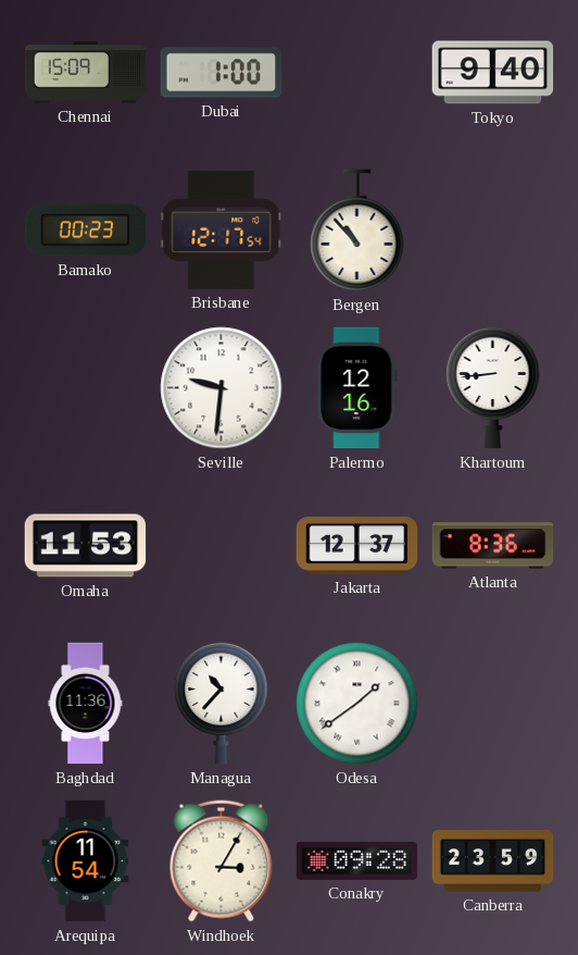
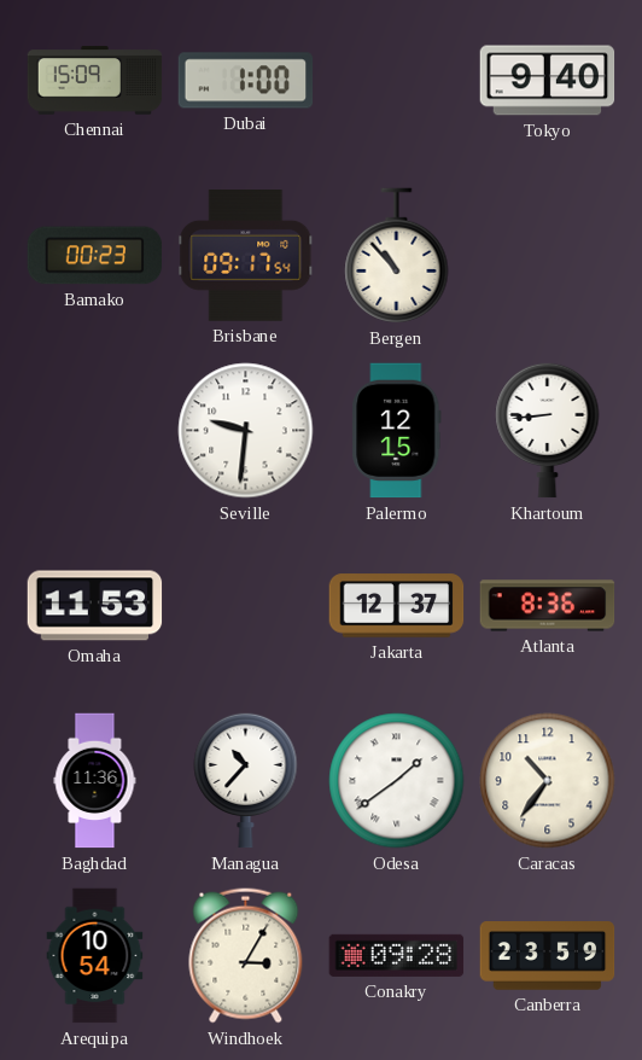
Brisbane: 12:17 -> 09:17
Palermo: 12:16 -> 12:15
Caracas: none -> 10:36
Arequipa: 11:54 -> 10:54
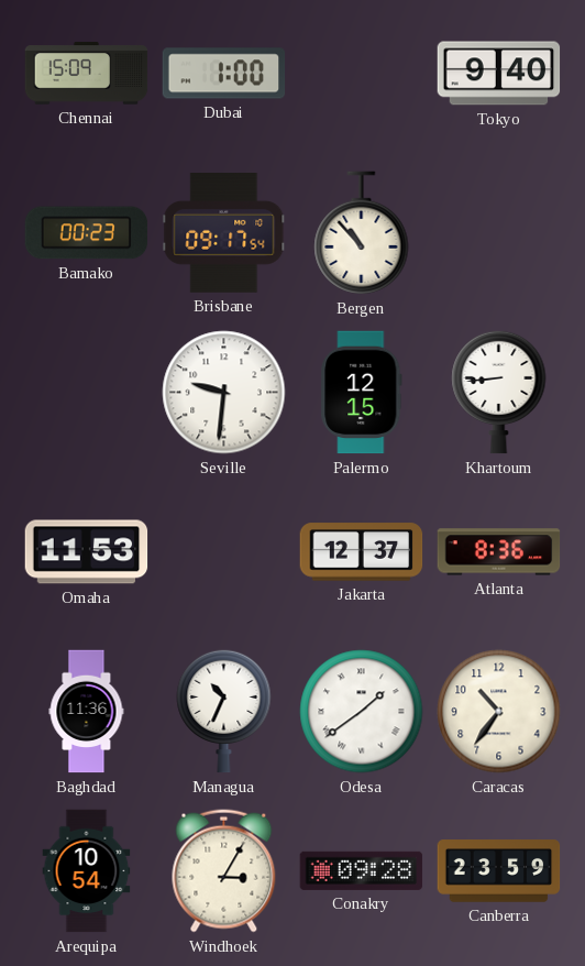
Managua: 10:37 -> 10:34
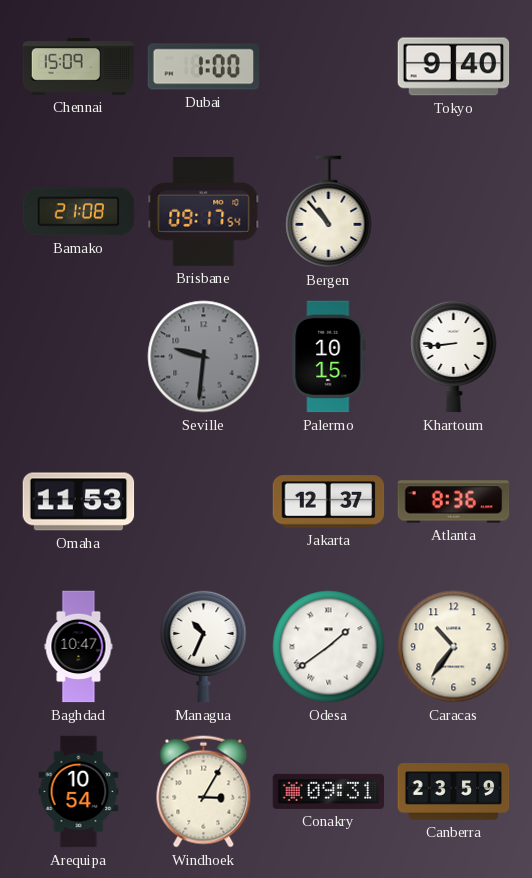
Bamako: 00:23 -> 21:08
Seville dial: white -> grey
Palermo: 12:15 -> 10:15
Baghdad: 11:36 -> 10:47
Conakry: 09:28 -> 09:31
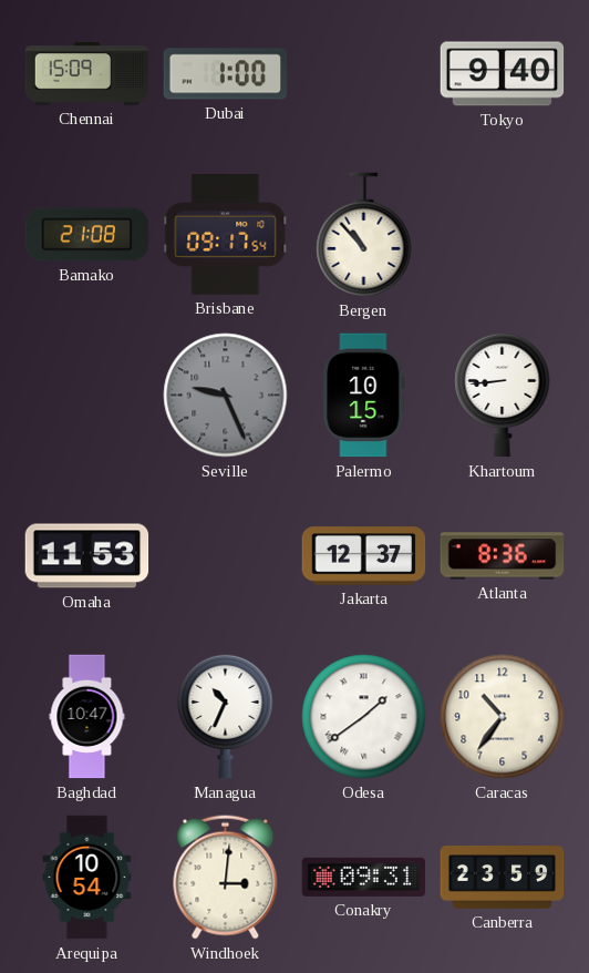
Seville: 9:31 -> 9:26
Windhoek: 3:05 -> 3:01
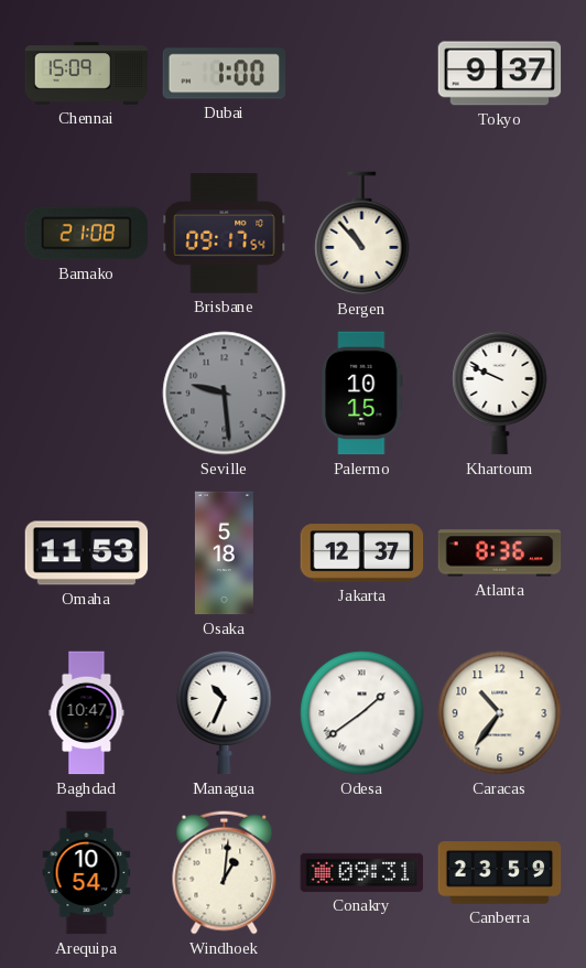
Tokyo: 9:40 -> 9:37
Seville: 9:26 -> 9:29
Khartoum: 8:44 -> 9:49
Osaka: none -> 5:18
Windhoek: 3:01 -> 1:01
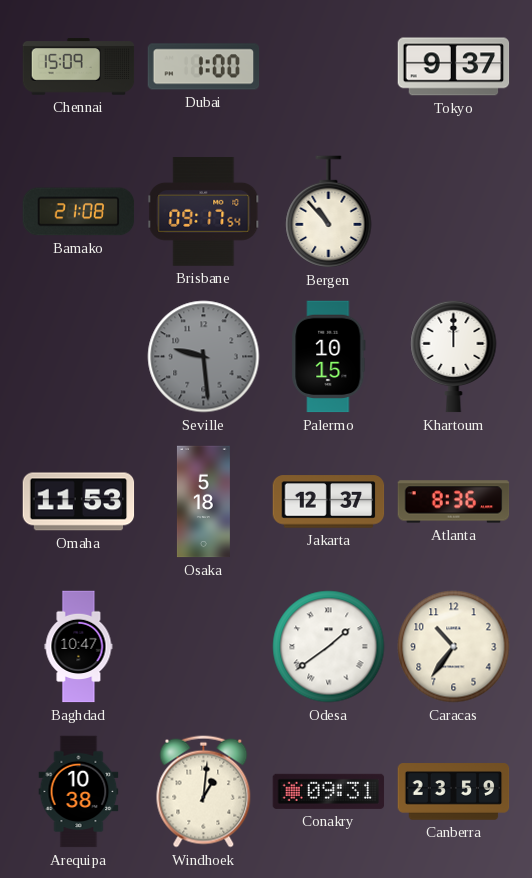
Khartoum: 9:49 -> 12:00
Managua: 10:34 -> none
Arequipa: 10:54 -> 10:38
